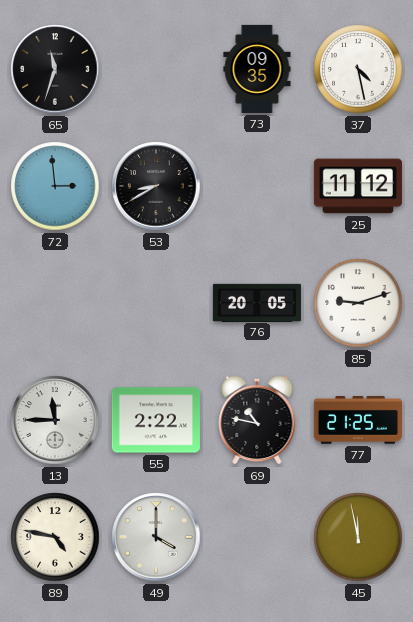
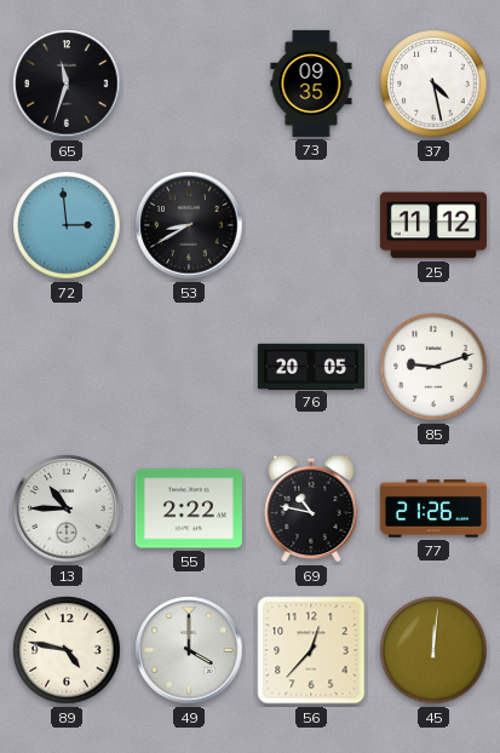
13: 11:45 -> 10:45
77: 21:25 -> 21:26
56: none -> 12:37
45: 11:58 -> 12:01
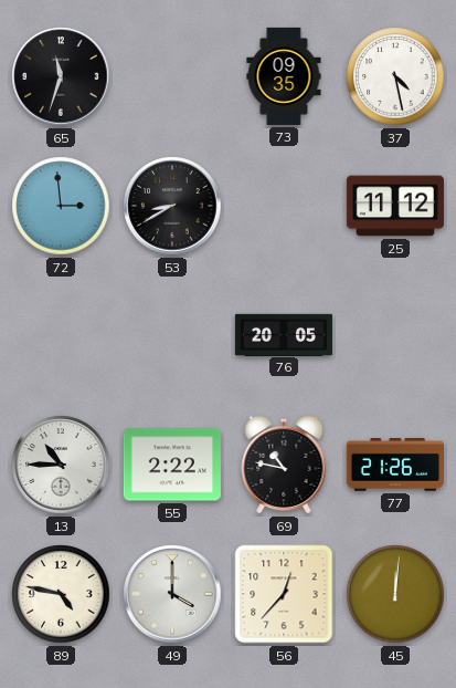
85: 9:12 -> none
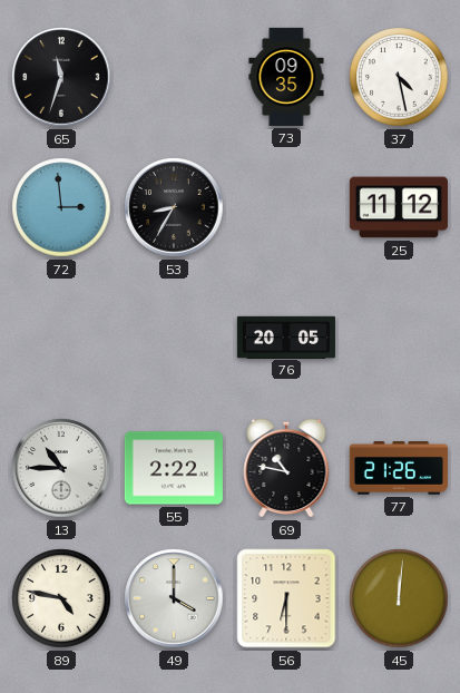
53: 8:40 -> 8:35
56: 12:37 -> 6:30
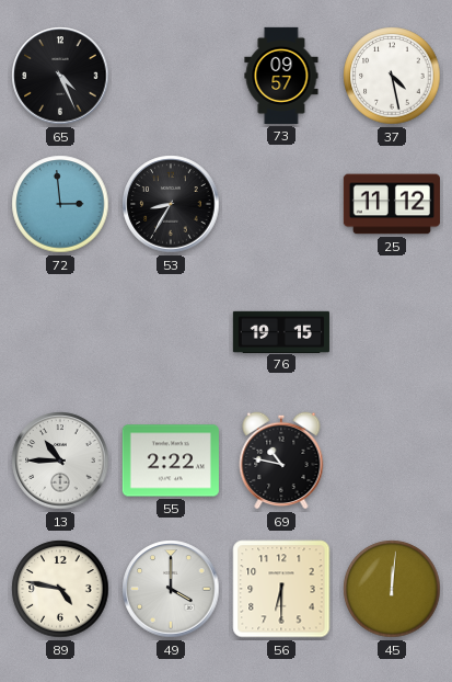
65: 11:33 -> 4:26
73: 09:35 -> 09:57
76: 20:05 -> 19:15
77: 21:26 -> none
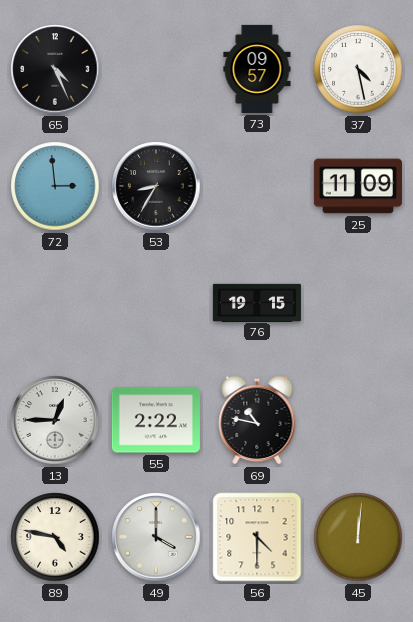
25: 11:12 -> 11:09
13: 10:45 -> 12:45
56: 6:30 -> 4:30
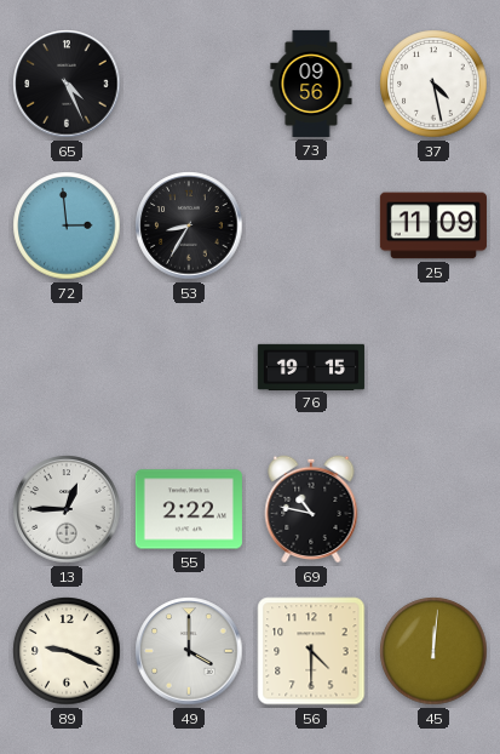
73: 09:57 -> 09:56
89: 4:47 -> 9:19
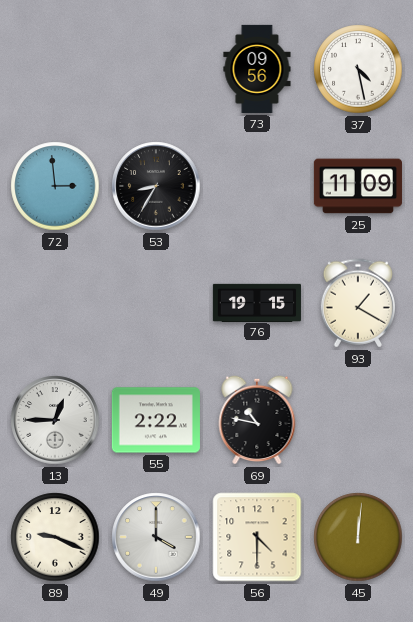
65: 4:26 -> none
93: none -> 1:20
